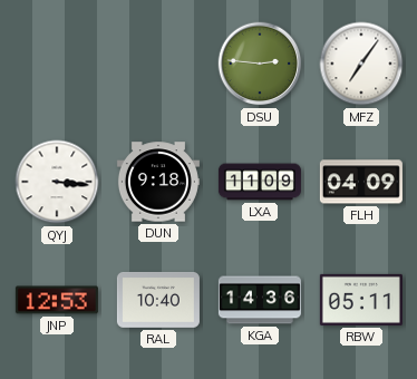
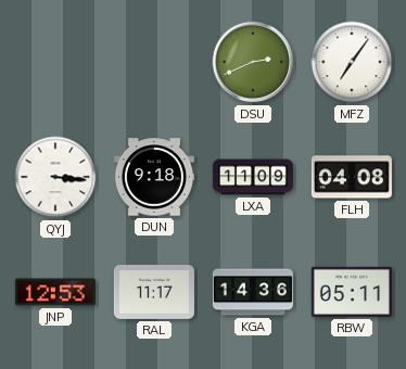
DSU: 2:46 -> 2:41
FLH: 04:09 -> 04:08
RAL: 10:40 -> 11:17
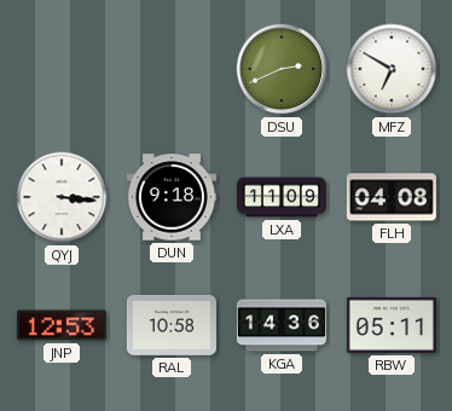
MFZ: 7:06 -> 6:50
RAL: 11:17 -> 10:58
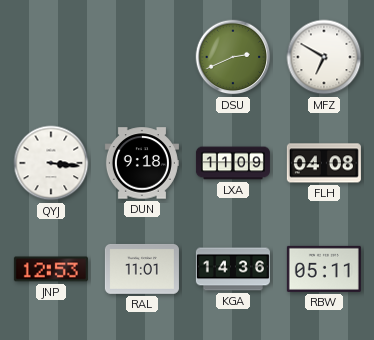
RAL: 10:58 -> 11:01
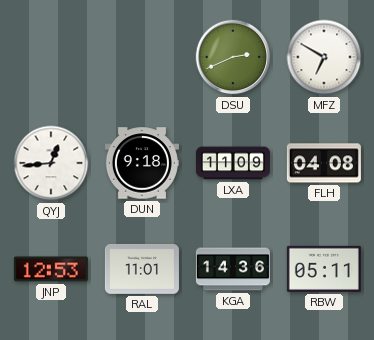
QYJ: 3:16 -> 12:44
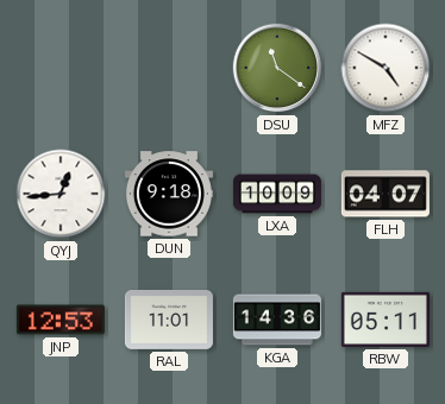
DSU: 2:41 -> 11:21
MFZ: 6:50 -> 4:50
LXA: 11:09 -> 10:09
FLH: 04:08 -> 04:07
